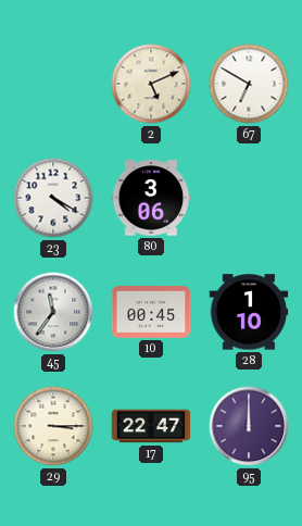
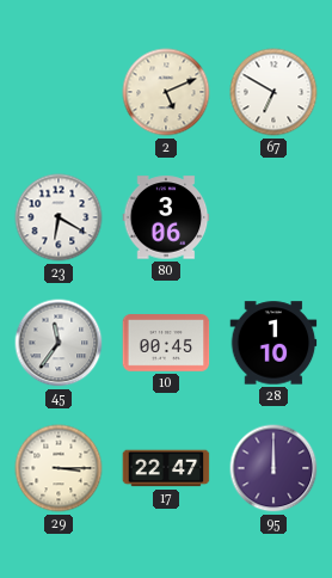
23: 4:20 -> 6:20
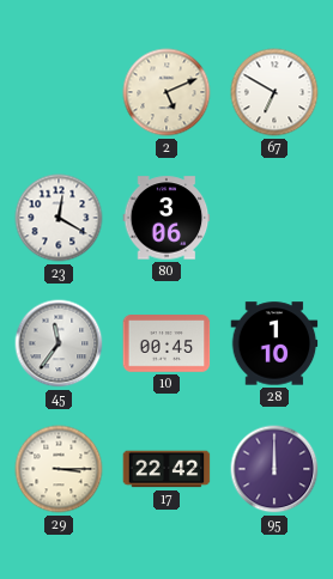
23: 6:20 -> 12:20
17: 22:47 -> 22:42
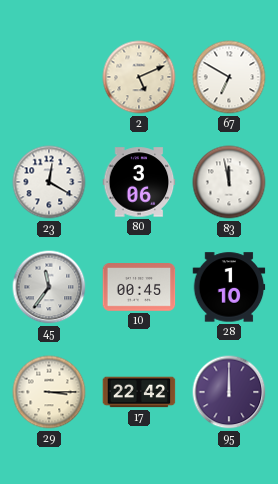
83: none -> 11:58
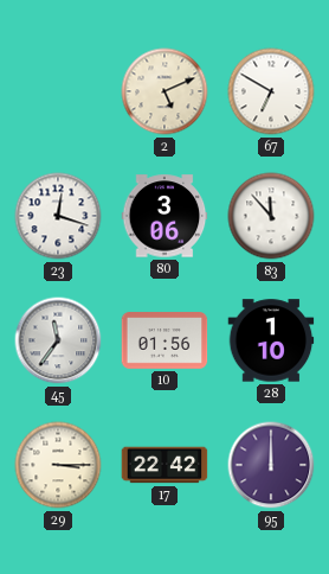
23: 12:20 -> 12:18
83: 11:58 -> 11:53
10: 00:45 -> 01:56
